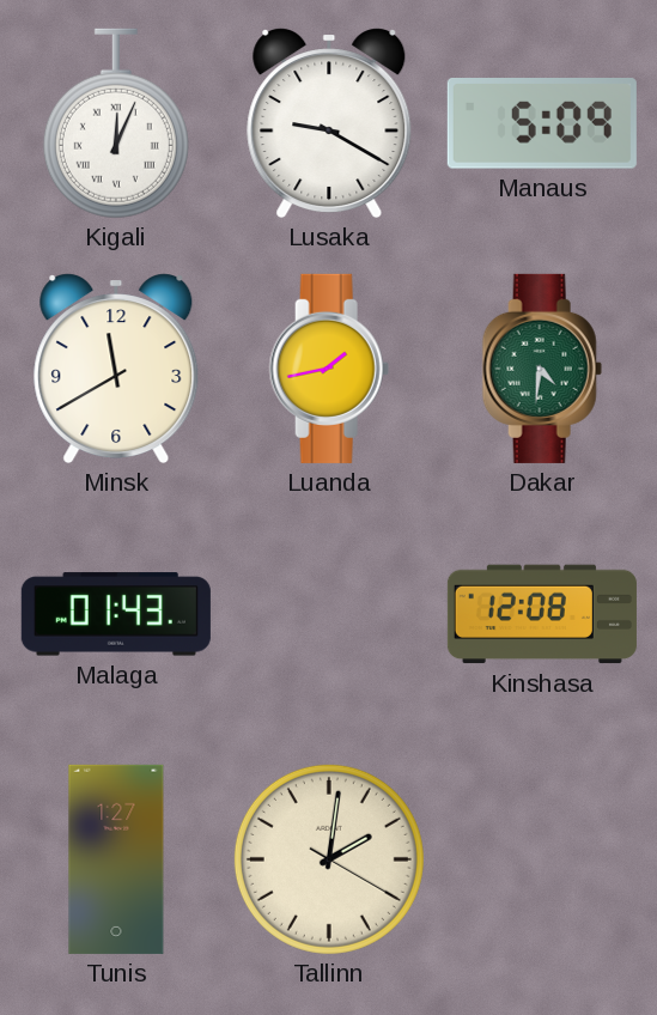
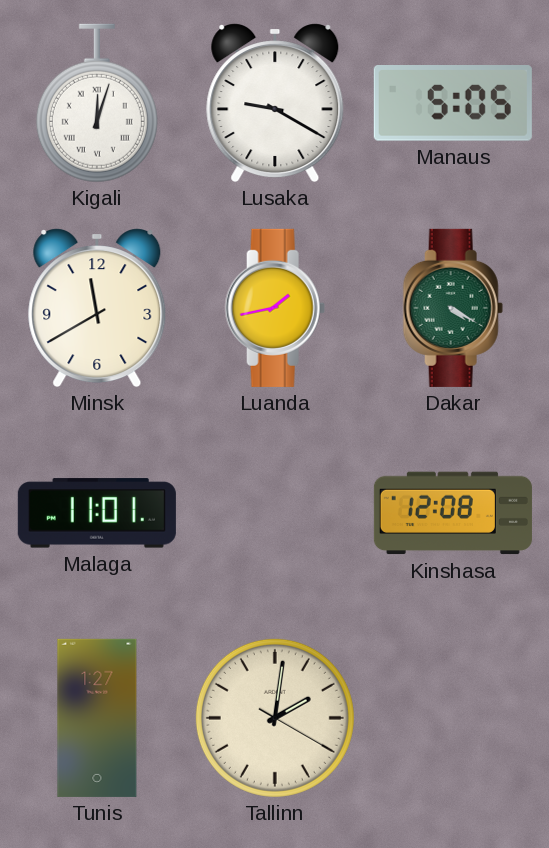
Kigali: 12:04 -> 12:03
Manaus: 5:09 -> 5:05
Dakar: 4:31 -> 4:20
Malaga: 01:43 -> 11:01
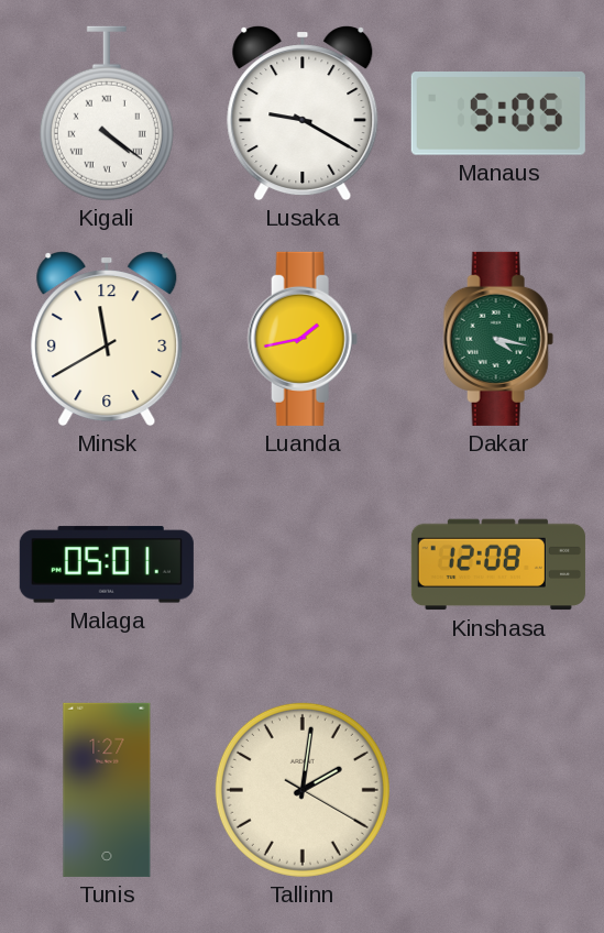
Kigali: 12:03 -> 4:21
Dakar: 4:20 -> 4:17
Malaga: 11:01 -> 05:01
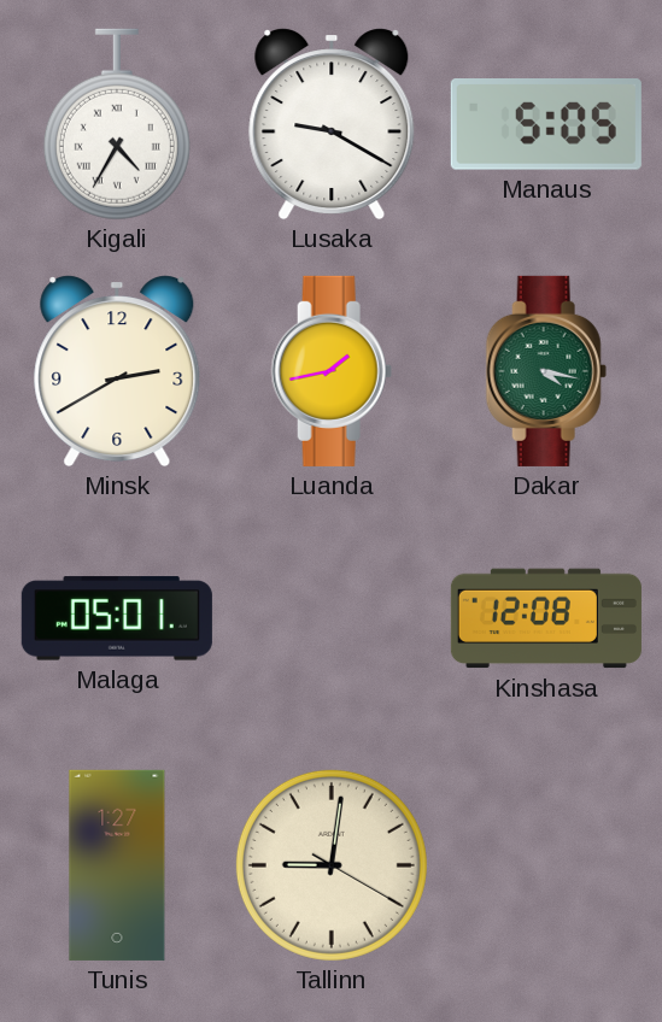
Kigali: 4:21 -> 4:35
Minsk: 11:40 -> 2:40
Tallinn: 2:01 -> 9:01
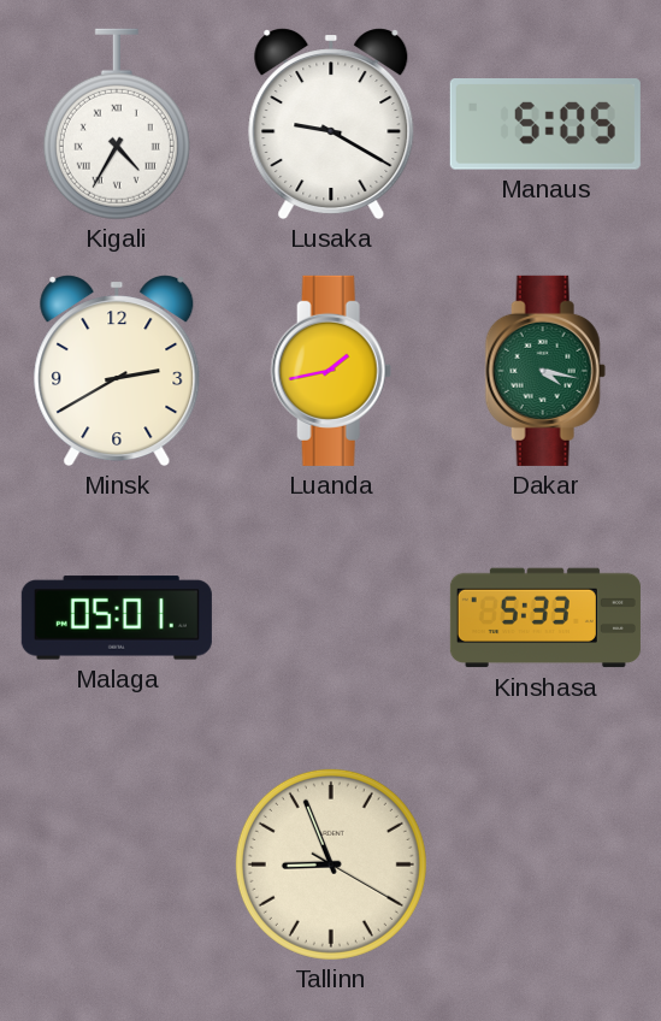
Kinshasa: 12:08 -> 5:33
Tunis: 1:27 -> none
Tallinn: 9:01 -> 8:56
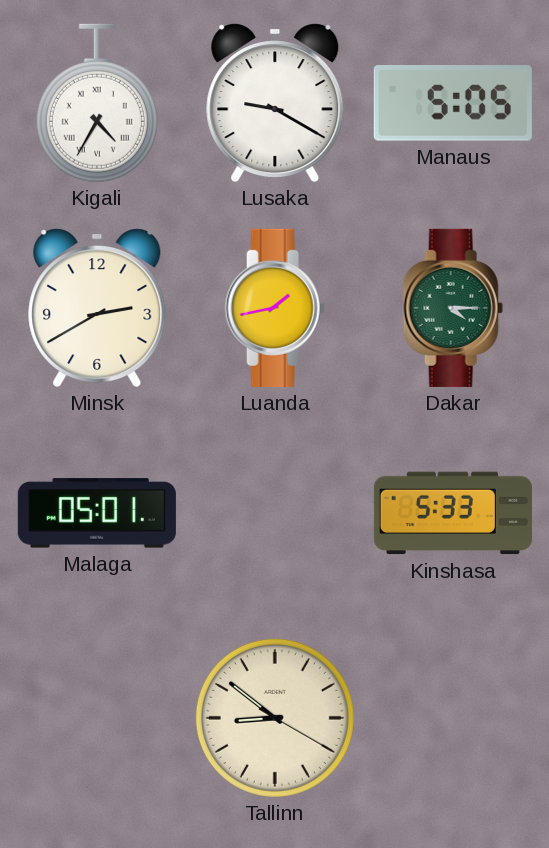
Dakar: 4:17 -> 4:15
Tallinn: 8:56 -> 8:51
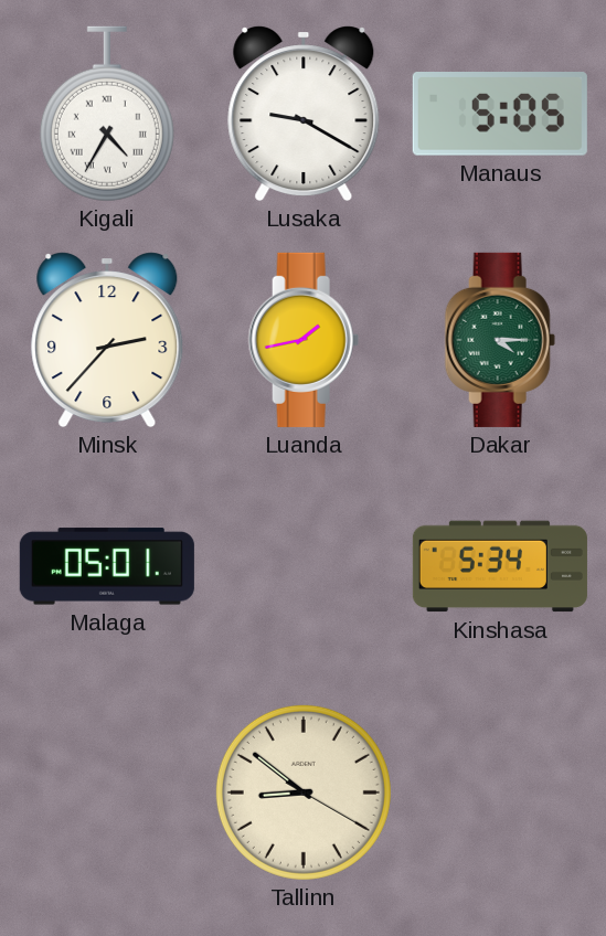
Minsk: 2:40 -> 2:37
Kinshasa: 5:33 -> 5:34
